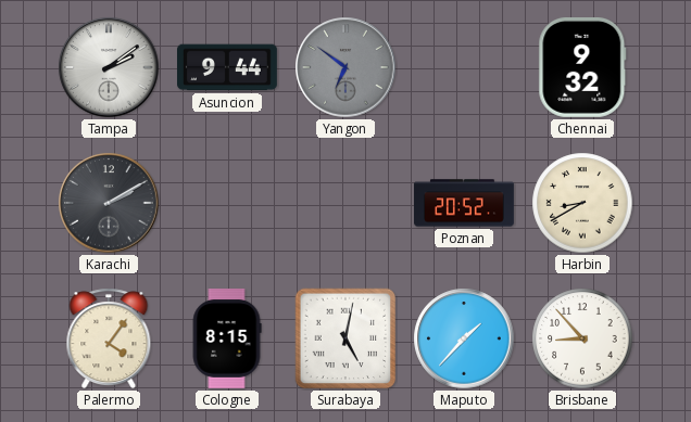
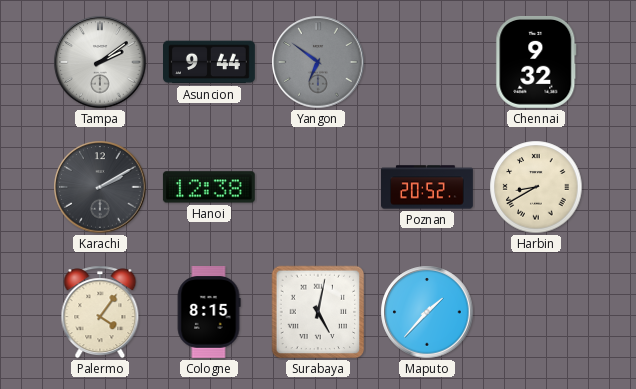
Hanoi: none -> 12:38
Brisbane: 8:53 -> none
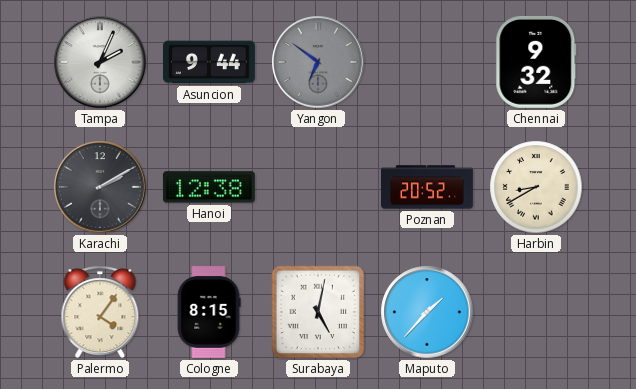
Tampa: 2:09 -> 2:04
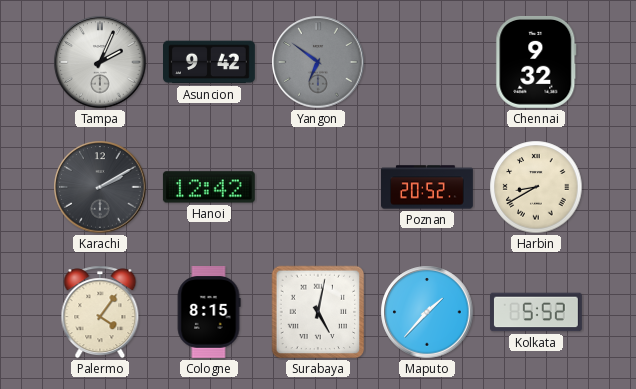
Asuncion: 9:44 -> 9:42
Hanoi: 12:38 -> 12:42
Kolkata: none -> 5:52
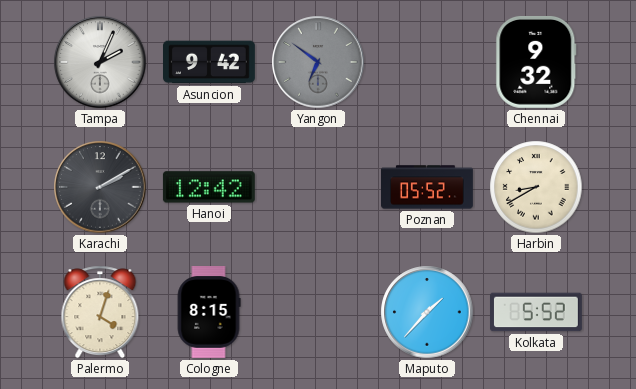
Poznan: 20:52 -> 05:52
Palermo: 4:06 -> 4:03
Surabaya: 5:02 -> none
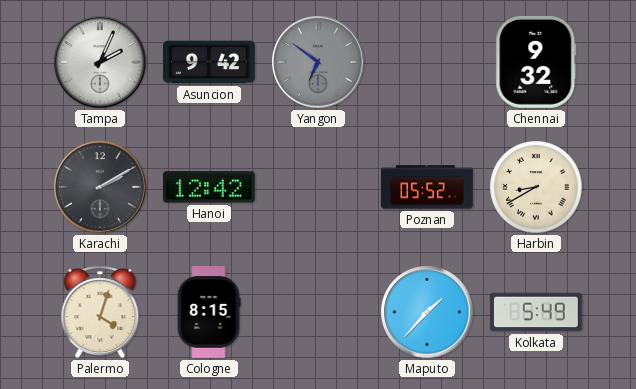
Kolkata: 5:52 -> 5:49
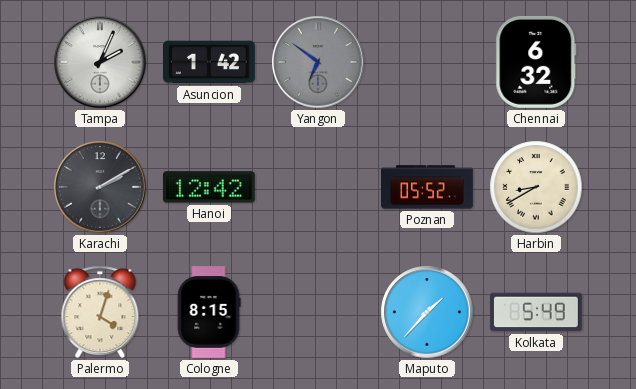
Asuncion: 9:42 -> 1:42
Chennai: 9:32 -> 6:32
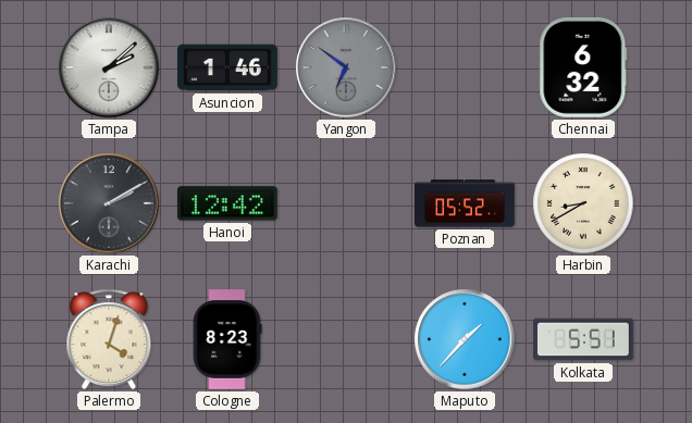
Tampa: 2:04 -> 2:08
Asuncion: 1:42 -> 1:46
Cologne: 8:15 -> 8:23
Kolkata: 5:49 -> 5:51
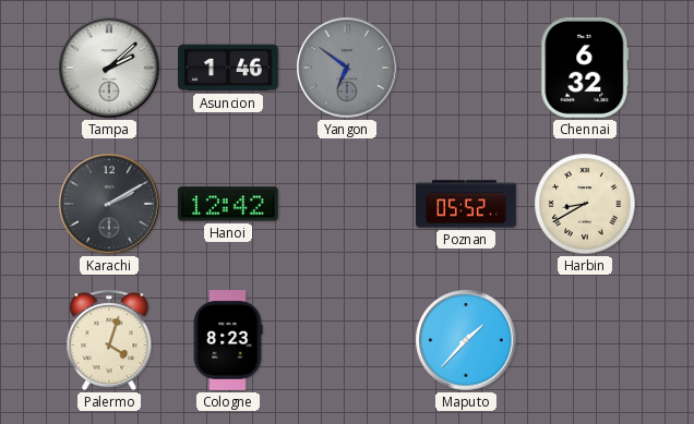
Kolkata: 5:51 -> none
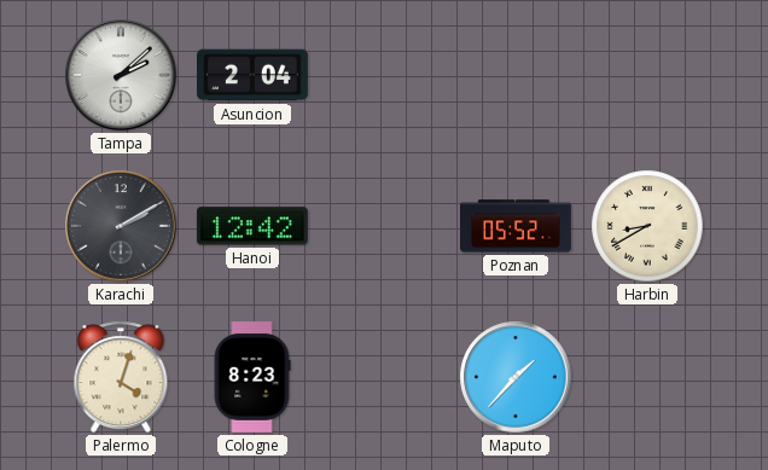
Asuncion: 1:46 -> 2:04
Yangon: 6:51 -> none
Chennai: 6:32 -> none
